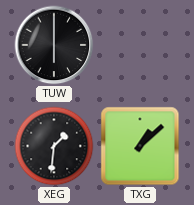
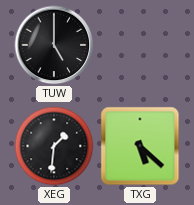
TUW: 6:00 -> 5:00
TXG: 1:08 -> 5:22
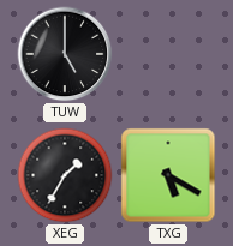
XEG: 1:31 -> 1:35
TXG: 5:22 -> 5:20
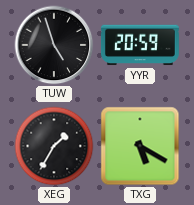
TUW: 5:00 -> 4:57
YYR: none -> 20:59
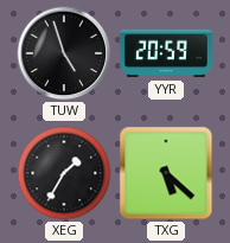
TXG: 5:20 -> 5:22
